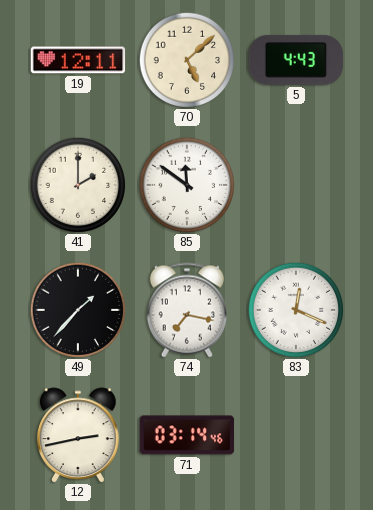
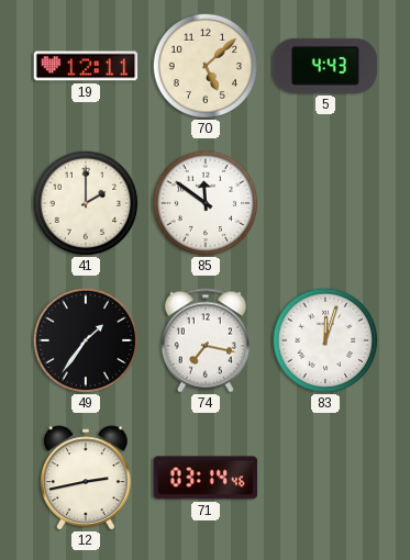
49: 1:37 -> 1:36
83: 12:19 -> 12:03
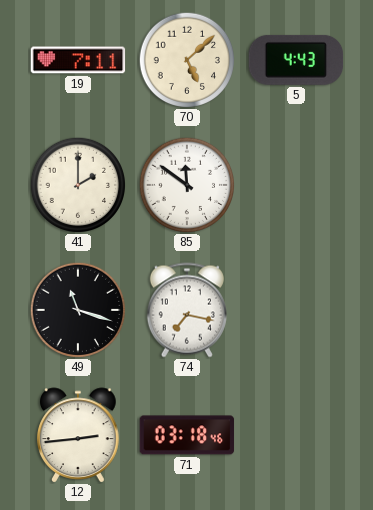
19: 12:11 -> 7:11
49: 1:36 -> 11:18
83: 12:03 -> none
12: 2:43 -> 2:44
71: 03:14 -> 03:18
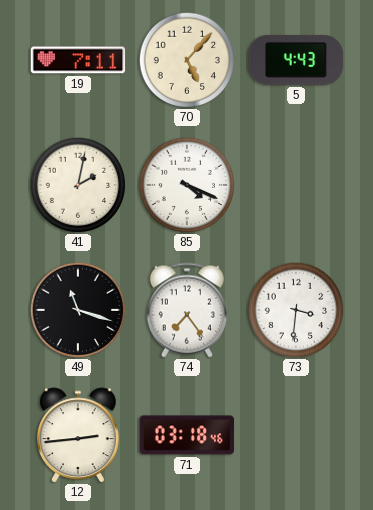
70: 5:08 -> 5:07
41: 2:00 -> 2:02
85: 11:51 -> 4:19
74: 7:17 -> 7:24
73: none -> 3:31
